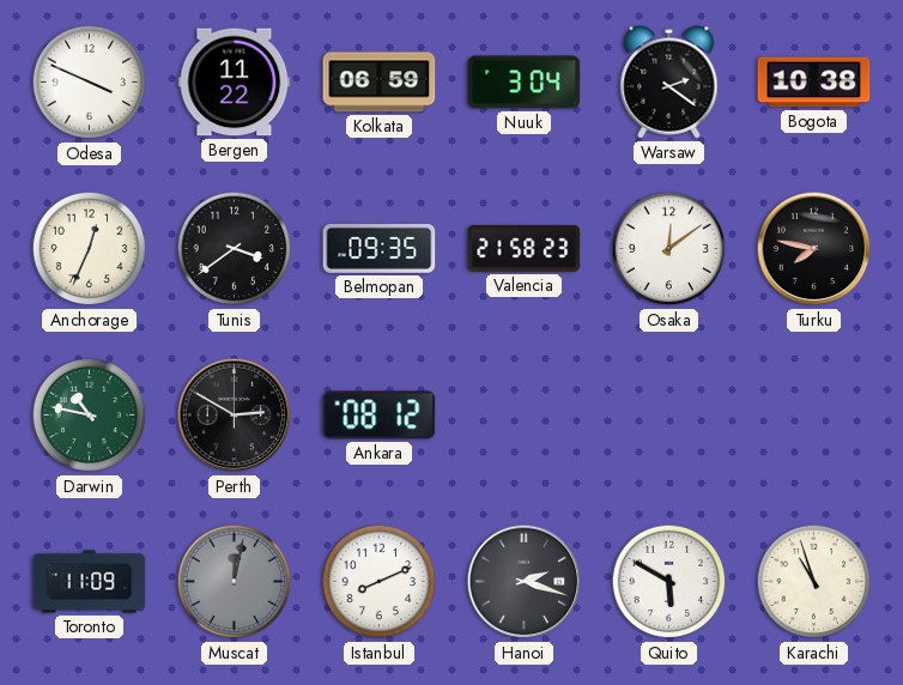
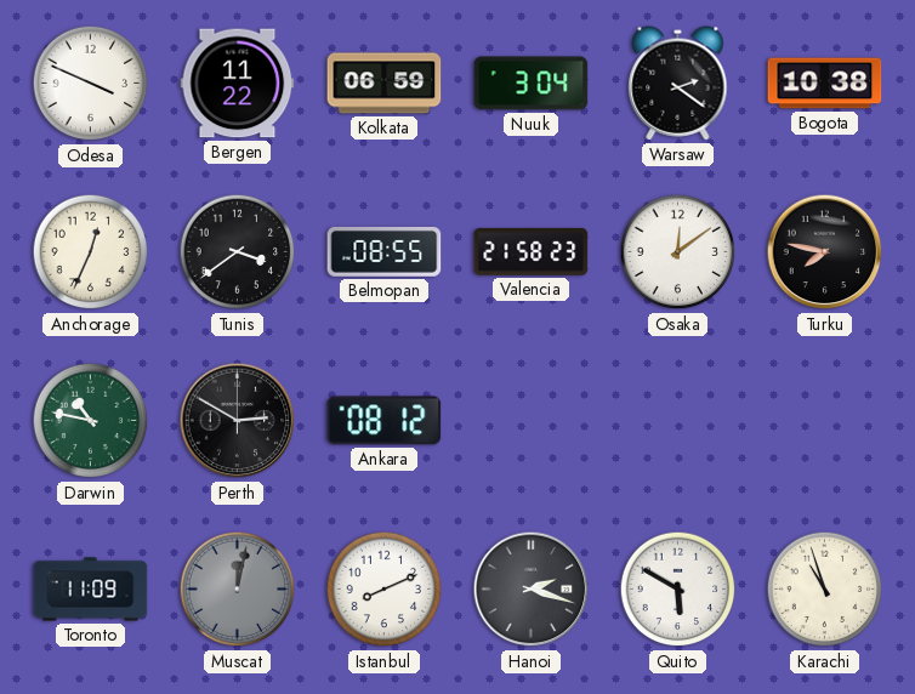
Belmopan: 09:35 -> 08:55
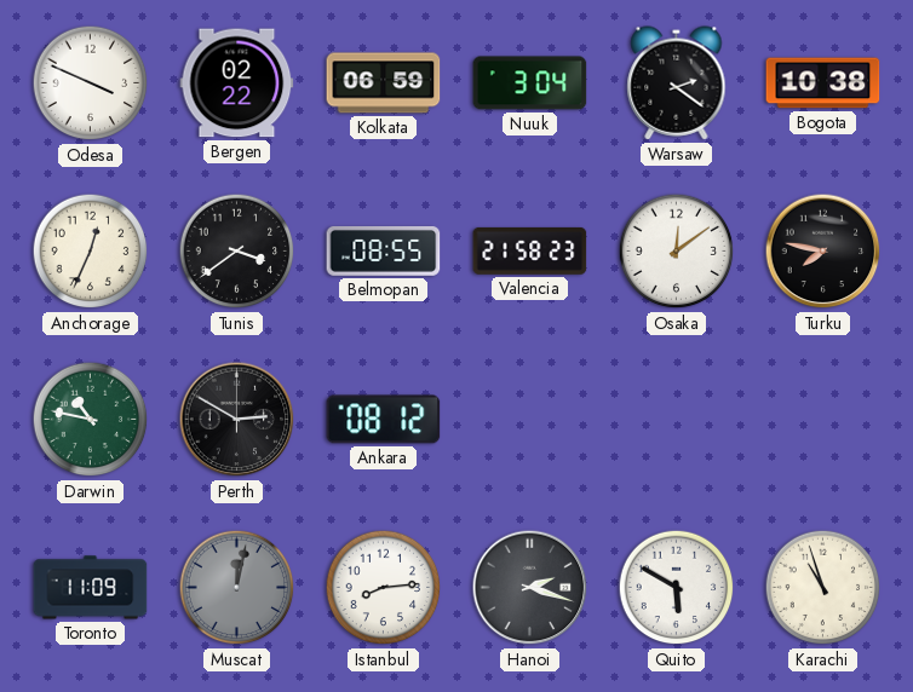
Bergen: 11:22 -> 02:22
Istanbul: 8:11 -> 8:14
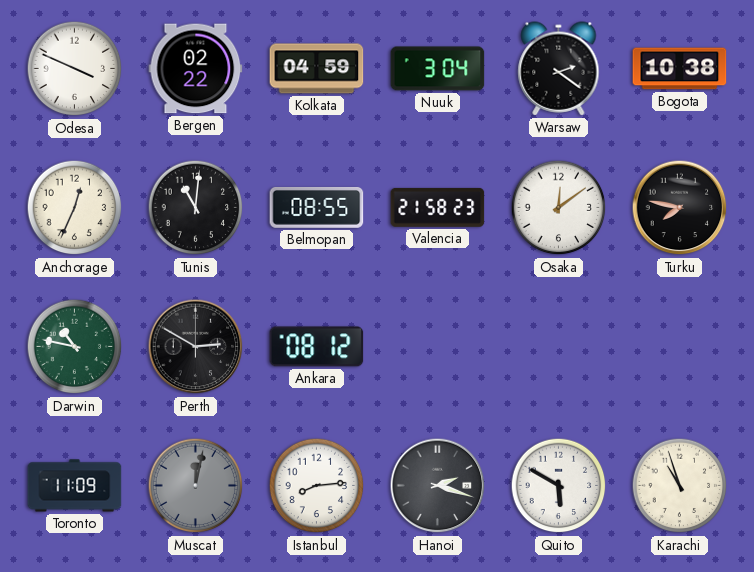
Kolkata: 06:59 -> 04:59
Tunis: 3:39 -> 11:01
